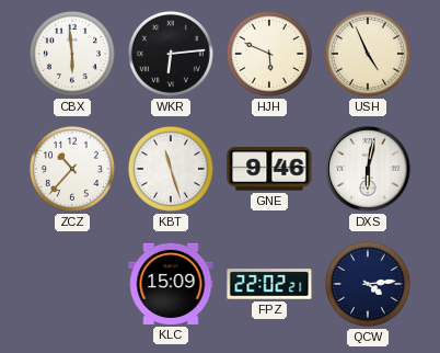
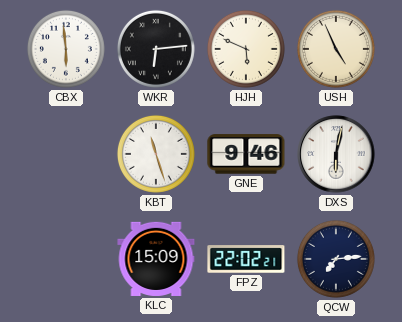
ZCZ: 10:37 -> none
QCW: 4:14 -> 7:14
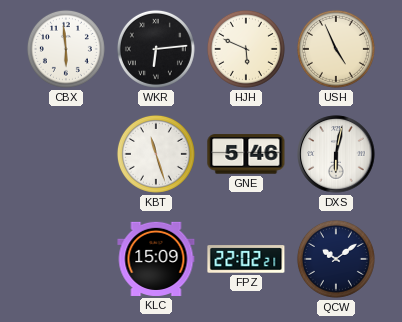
GNE: 9:46 -> 5:46
QCW: 7:14 -> 10:09
